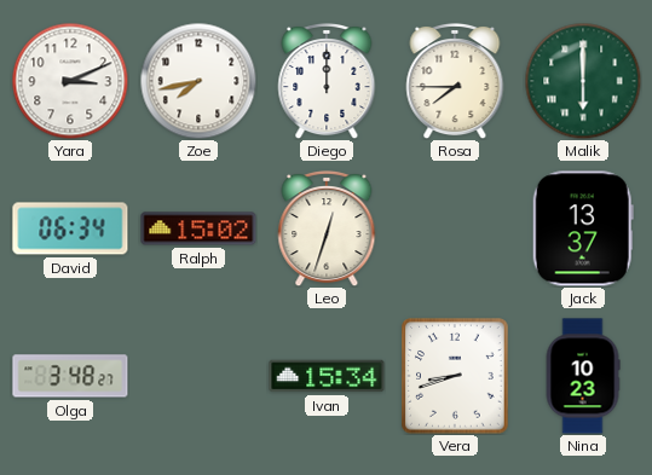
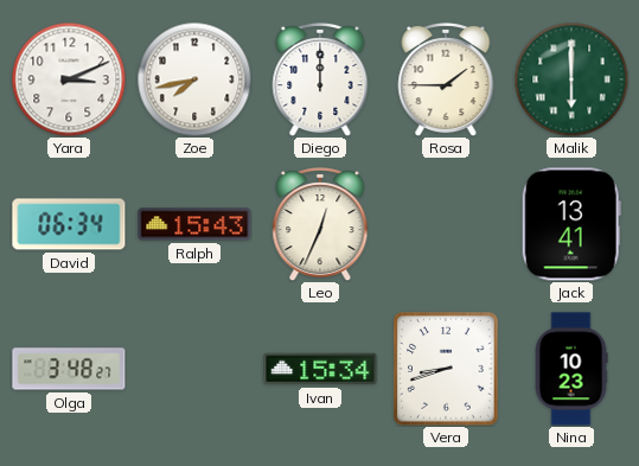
Rosa: 7:45 -> 1:45
Ralph: 15:02 -> 15:43
Leo: 12:33 -> 12:34
Jack: 13:37 -> 13:41
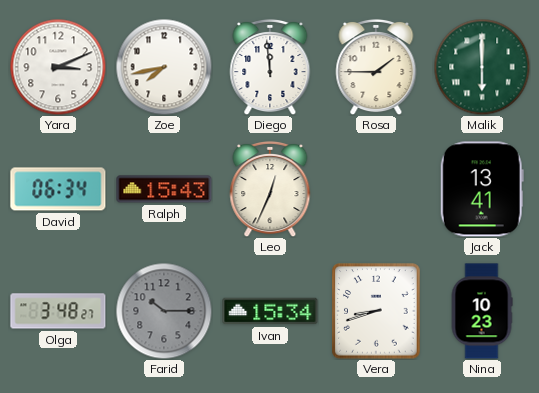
Diego: 12:00 -> 11:59
Farid: none -> 10:15
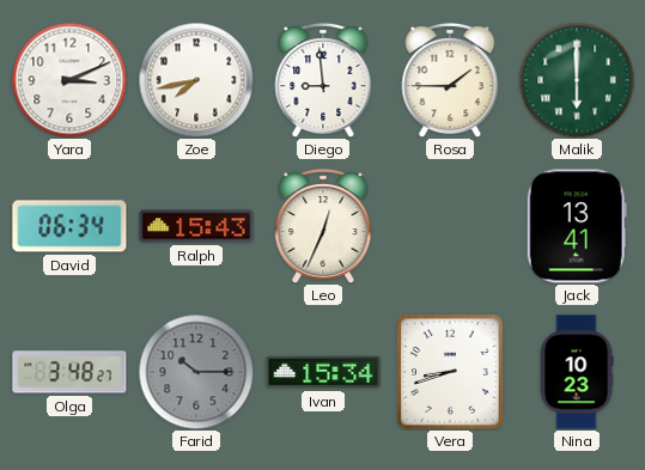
Diego: 11:59 -> 8:59
